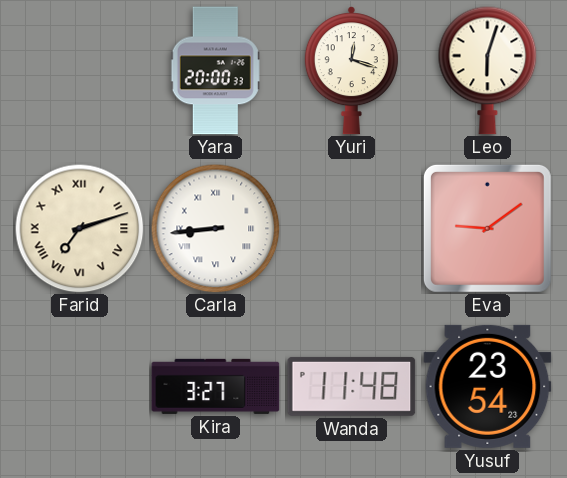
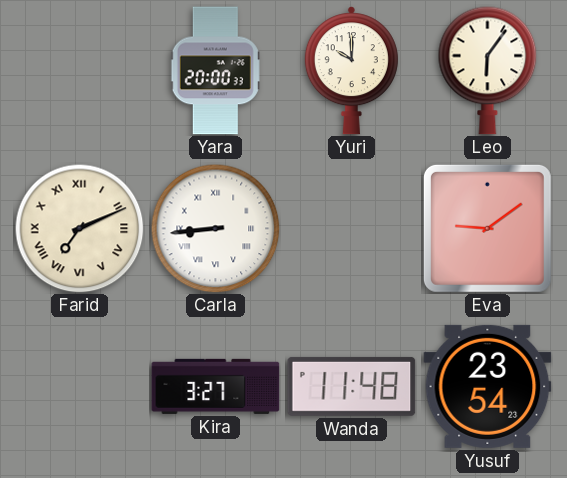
Yuri: 12:18 -> 10:00
Leo: 6:03 -> 6:06
Farid: 7:12 -> 7:11
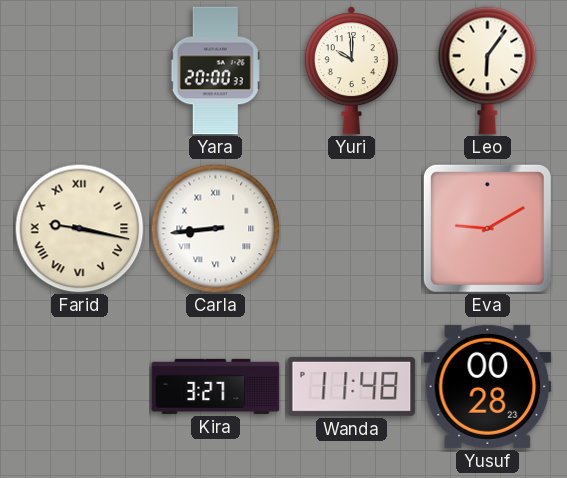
Farid: 7:11 -> 9:17
Eva: 9:09 -> 9:10
Yusuf: 23:54 -> 00:28
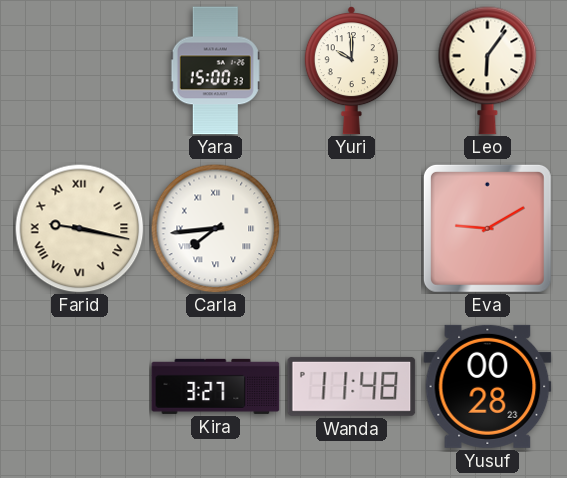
Yara: 20:00 -> 15:00
Carla: 8:44 -> 7:44
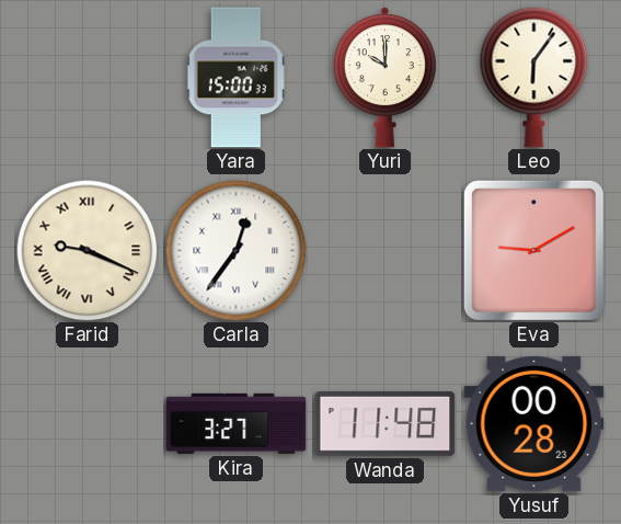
Farid: 9:17 -> 9:19
Carla: 7:44 -> 12:36
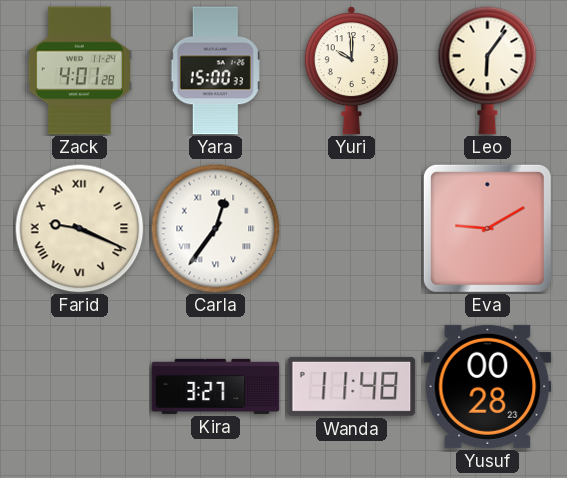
Zack: none -> 4:01
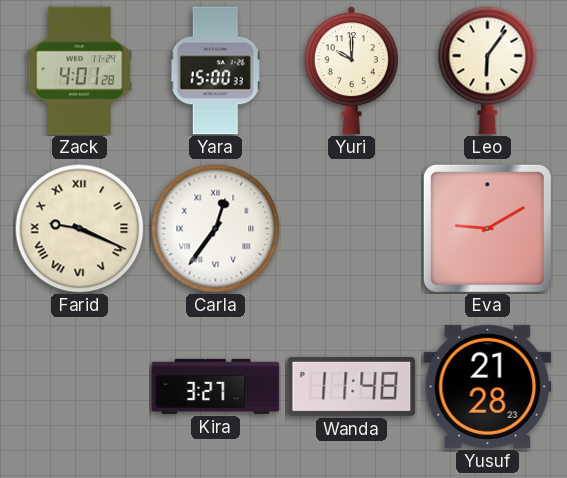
Yusuf: 00:28 -> 21:28
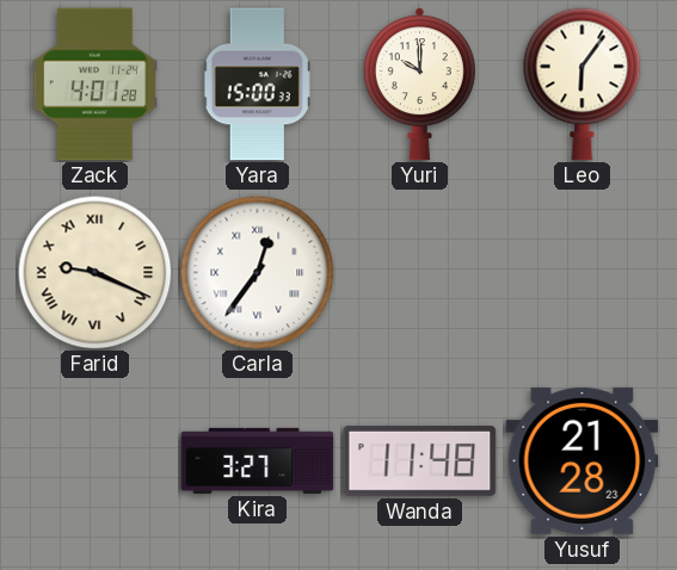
Eva: 9:10 -> none
